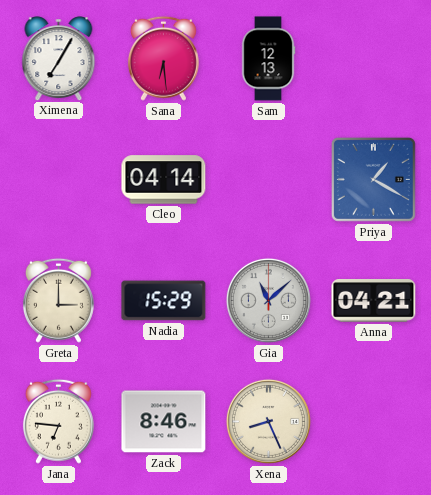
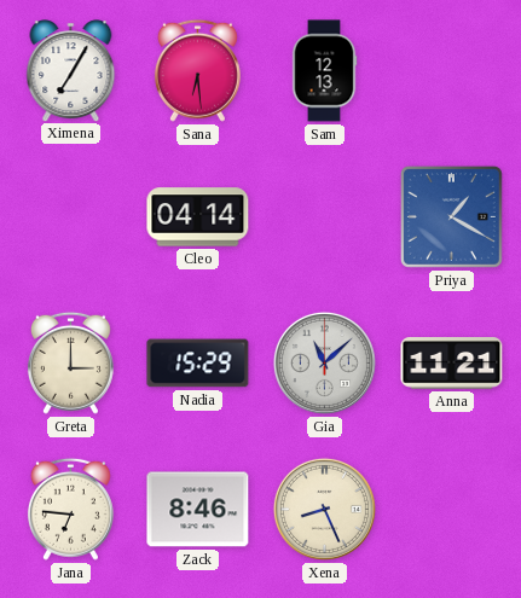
Anna: 04:21 -> 11:21
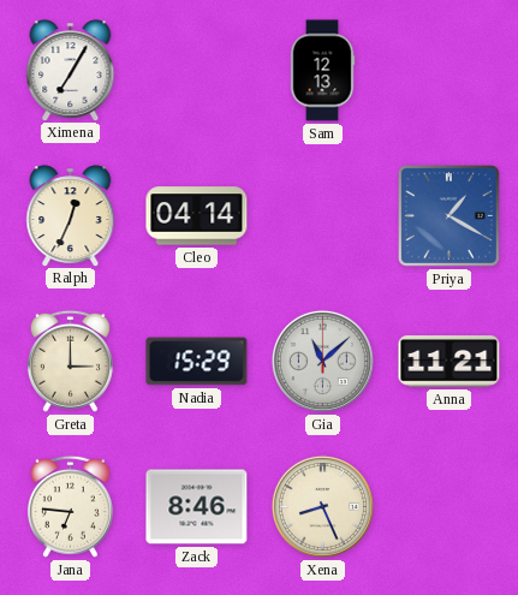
Sana: 6:29 -> none
Ralph: none -> 12:34
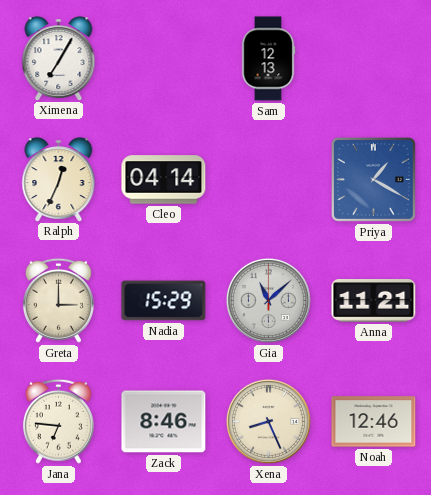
Noah: none -> 12:46
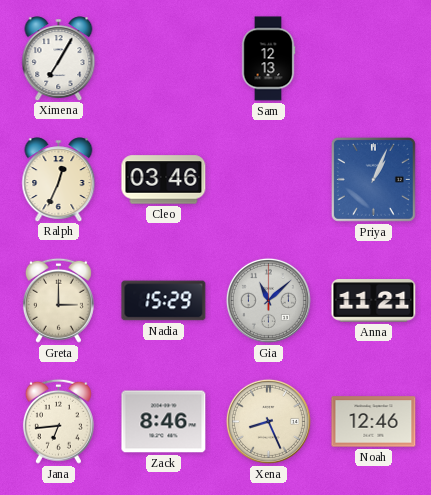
Cleo: 04:14 -> 03:46
Priya: 1:20 -> 1:04
Jana: 6:46 -> 6:44
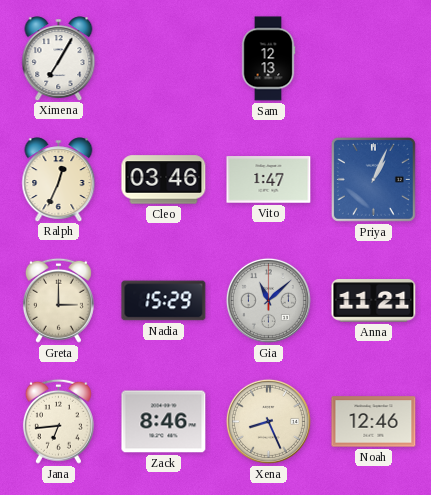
Vito: none -> 1:47
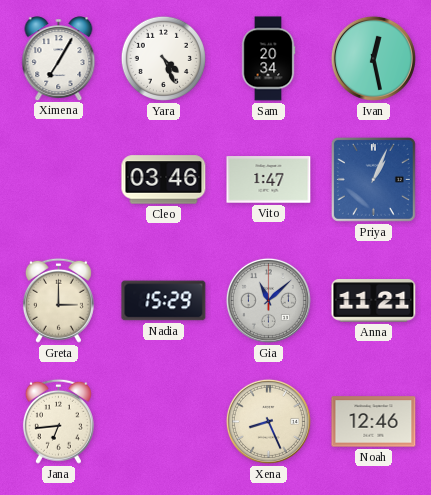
Yara: none -> 4:26
Sam: 12:13 -> 20:34
Ivan: none -> 12:28
Ralph: 12:34 -> none
Zack: 8:46 -> none
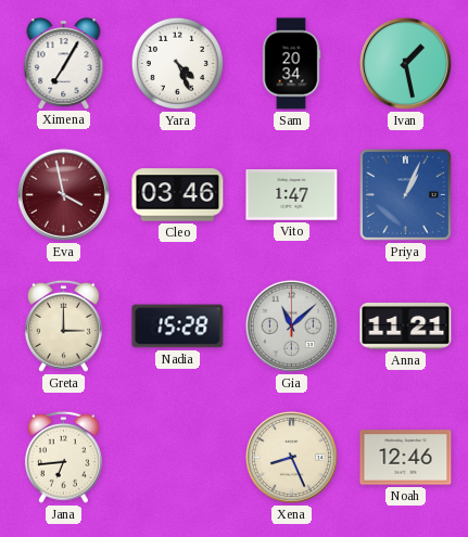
Ivan: 12:28 -> 1:28
Eva: none -> 3:58
Nadia: 15:29 -> 15:28
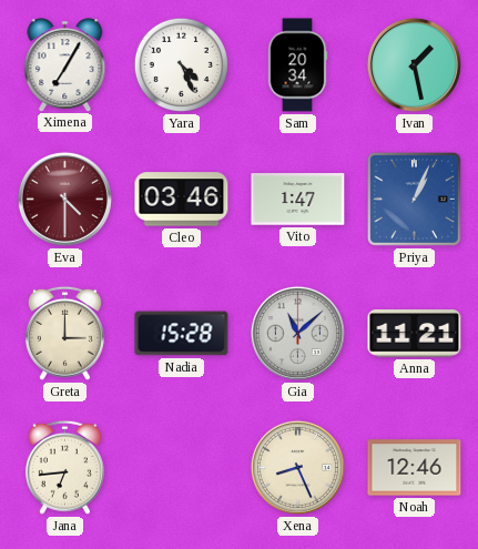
Eva: 3:58 -> 4:30
